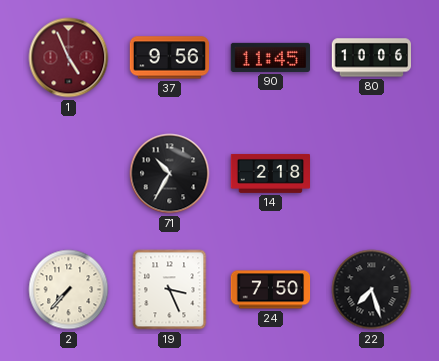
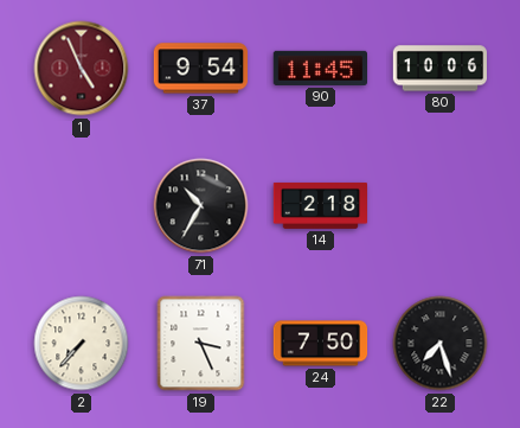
37: 9:56 -> 9:54
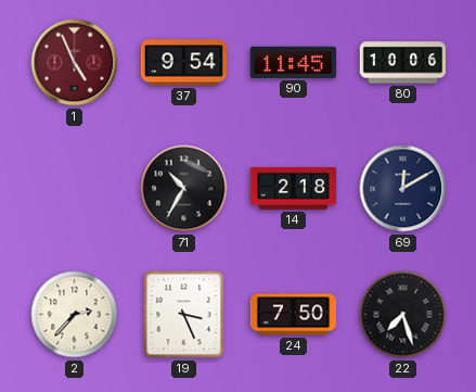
69: none -> 12:10
2: 7:37 -> 2:37
